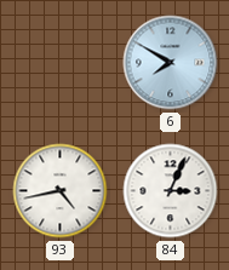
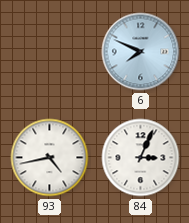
6: 7:50 -> 7:49
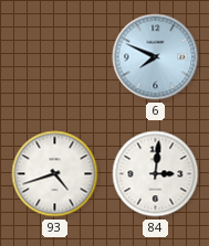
93: 4:43 -> 4:42
84: 3:04 -> 3:01
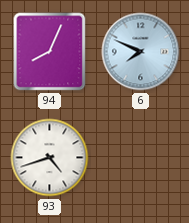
94: none -> 8:04
84: 3:01 -> none
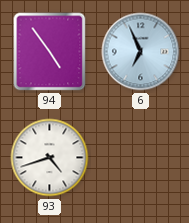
94: 8:04 -> 4:54
6: 7:49 -> 6:56
